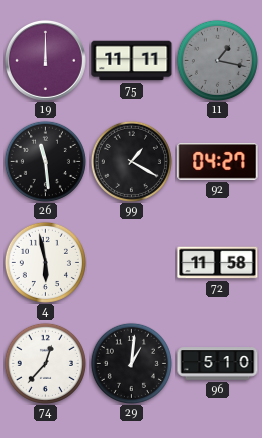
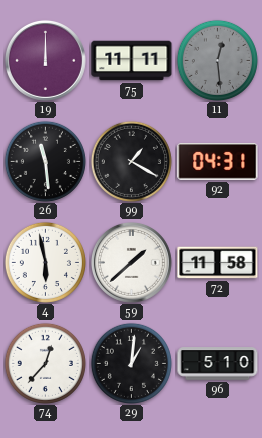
11: 1:17 -> 12:29
92: 04:27 -> 04:31
59: none -> 1:38
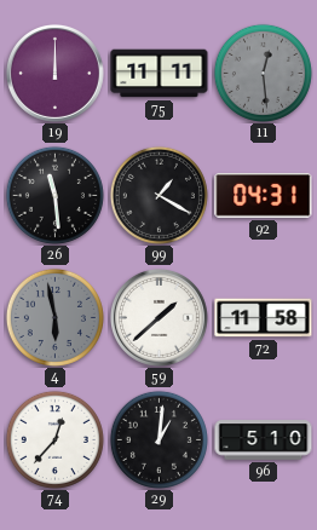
4 dial: white -> grey
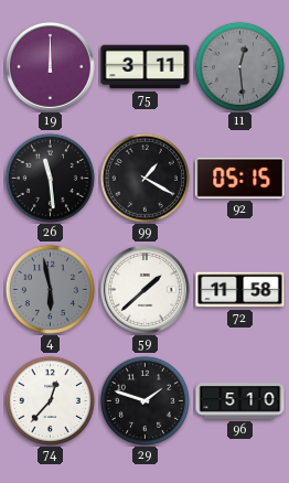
75: 11:11 -> 3:11
92: 04:31 -> 05:15
29: 1:01 -> 1:48
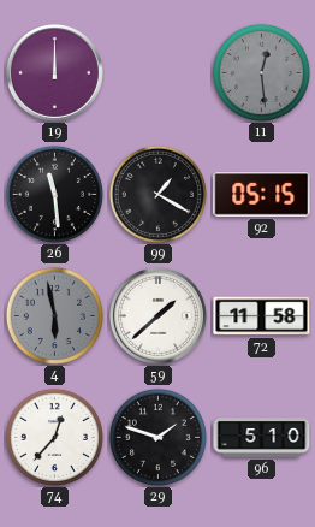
75: 3:11 -> none
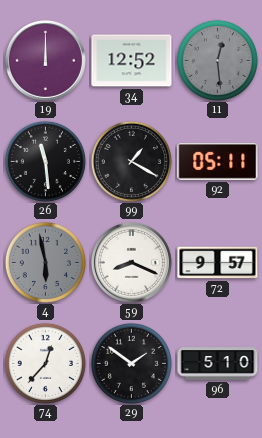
34: none -> 12:52
92: 05:15 -> 05:11
59: 1:38 -> 8:19
72: 11:58 -> 9:57
29: 1:48 -> 1:51
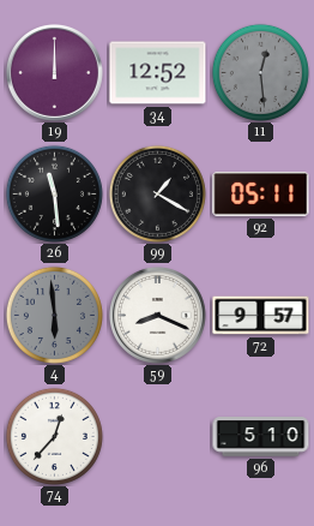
4: 5:58 -> 5:59
29: 1:51 -> none
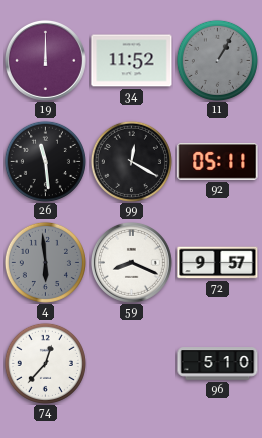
34: 12:52 -> 11:52
11: 12:29 -> 1:05
99: 1:20 -> 12:20
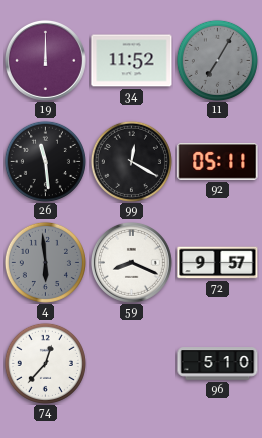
11: 1:05 -> 7:05
